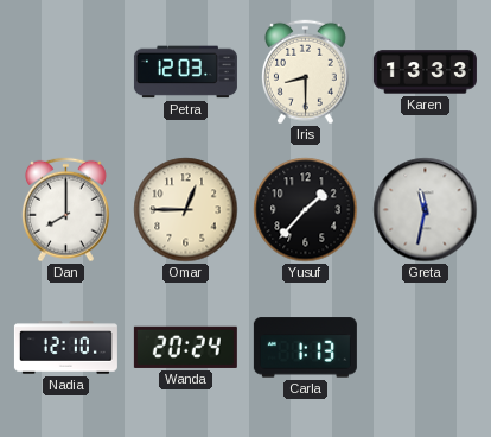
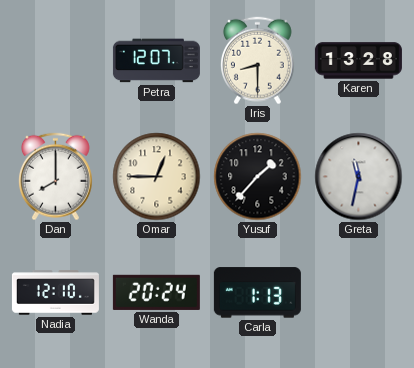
Petra: 12:03 -> 12:07
Karen: 13:33 -> 13:28
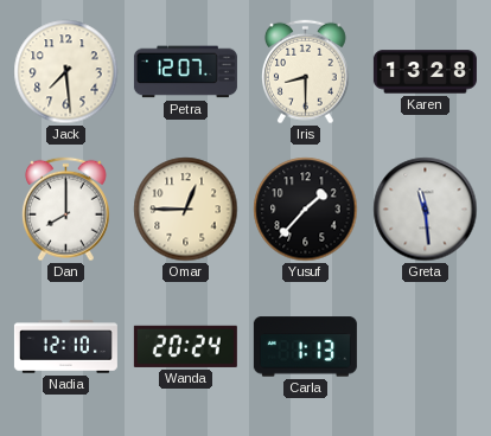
Jack: none -> 7:29
Greta: 11:32 -> 11:29
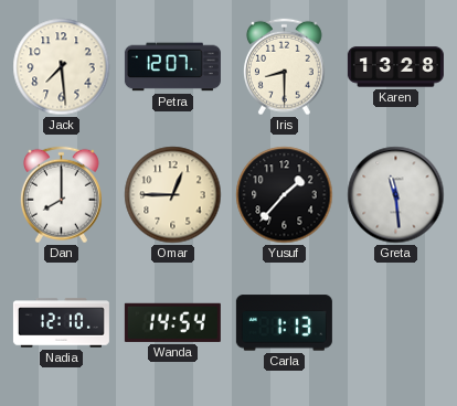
Wanda: 20:24 -> 14:54
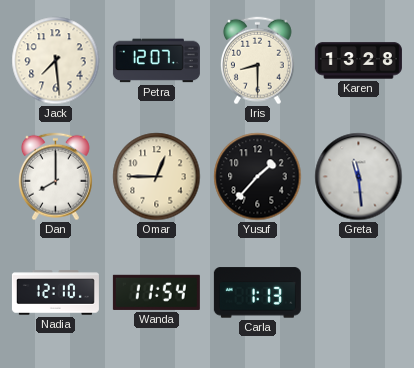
Wanda: 14:54 -> 11:54
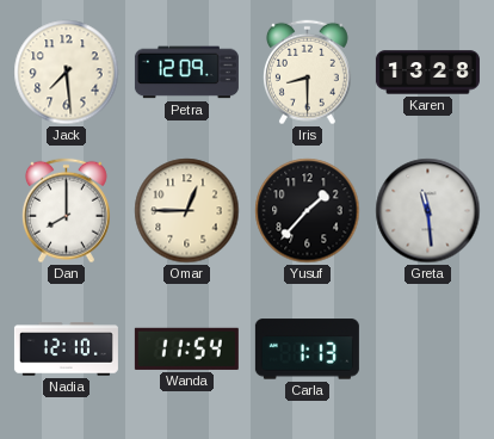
Petra: 12:07 -> 12:09
